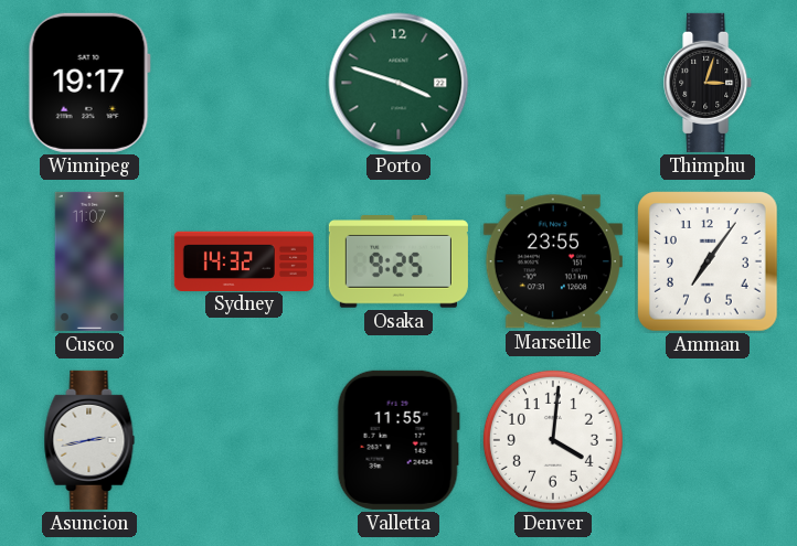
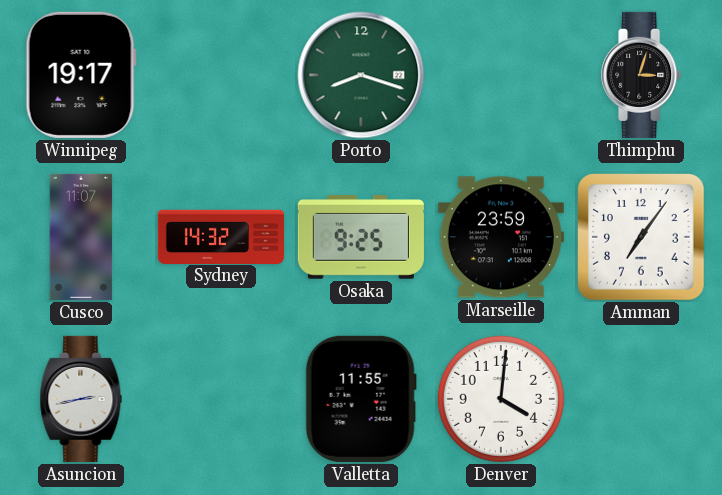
Porto: 3:48 -> 8:18
Marseille: 23:55 -> 23:59
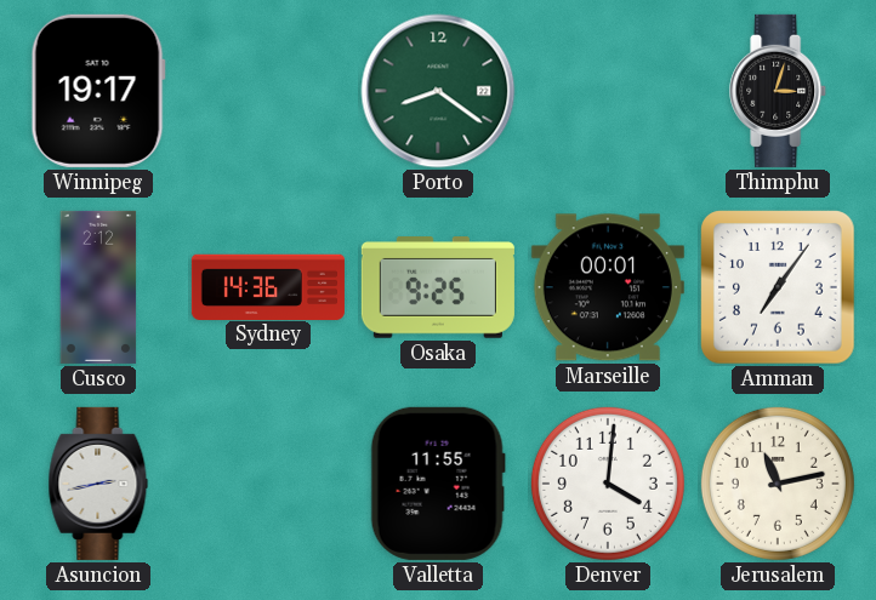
Porto: 8:18 -> 8:21
Cusco: 11:07 -> 2:12
Sydney: 14:32 -> 14:36
Marseille: 23:59 -> 00:01
Jerusalem: none -> 11:13
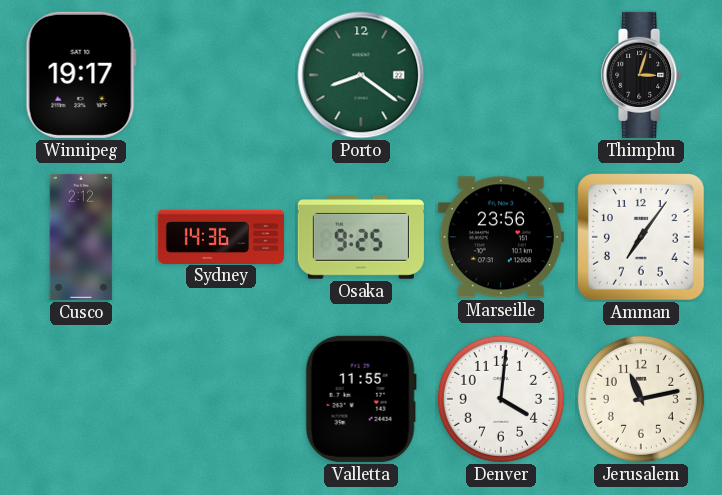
Marseille: 00:01 -> 23:56
Asuncion: 2:43 -> none
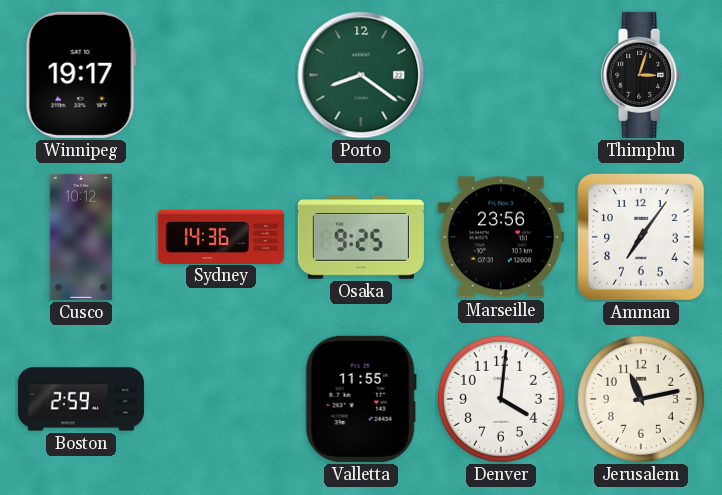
Cusco: 2:12 -> 10:12
Boston: none -> 2:59
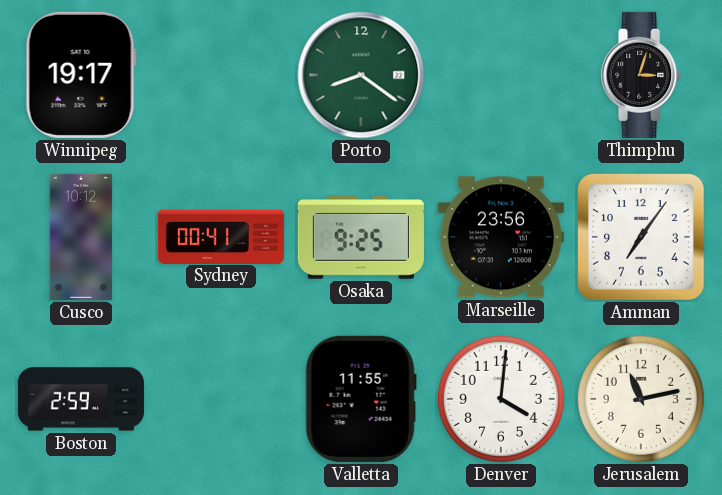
Sydney: 14:36 -> 00:41
